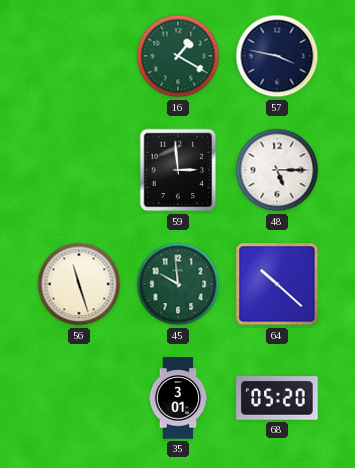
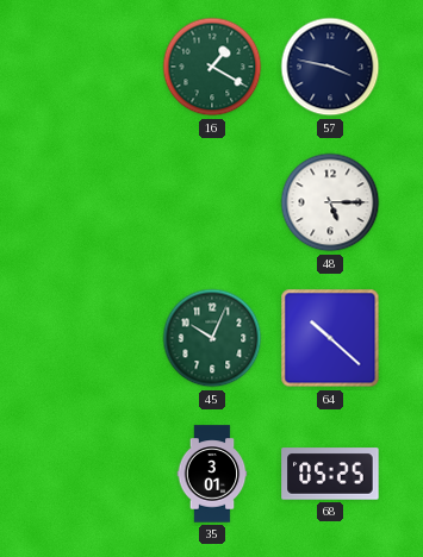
59: 2:59 -> none
56: 11:27 -> none
45: 9:59 -> 10:04
68: 05:20 -> 05:25
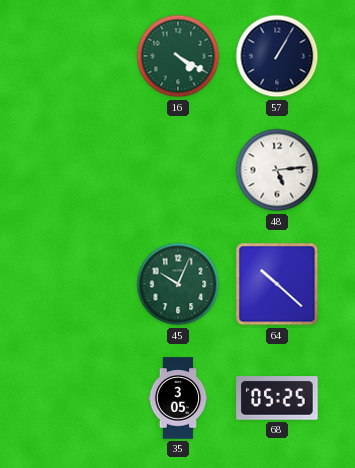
16: 1:20 -> 4:20
57: 3:47 -> 1:05
48: 5:15 -> 5:14
35: 3:01 -> 3:05
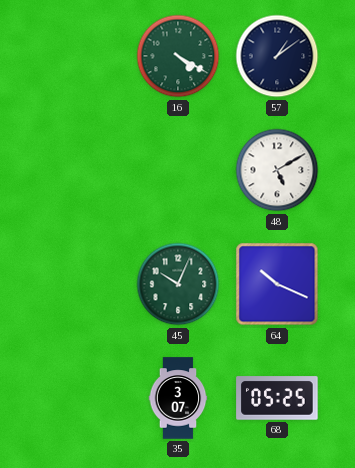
57: 1:05 -> 1:09
48: 5:14 -> 5:10
64: 10:22 -> 10:19
35: 3:05 -> 3:07
